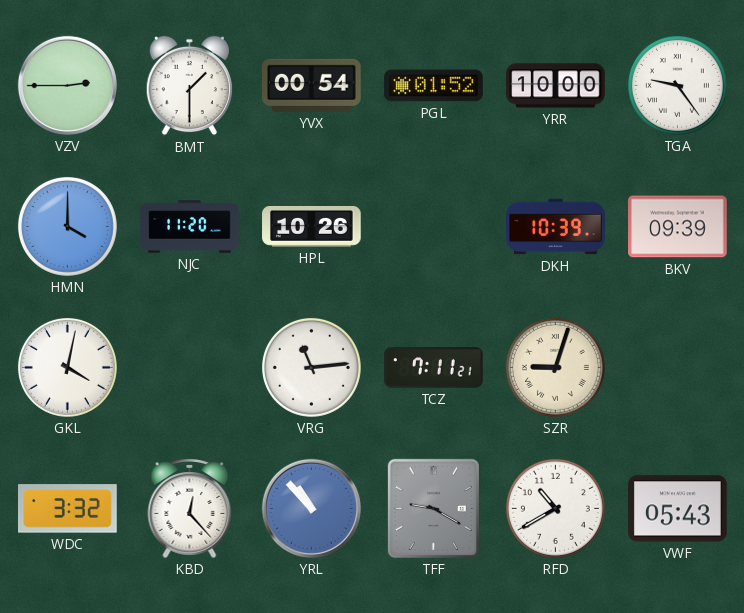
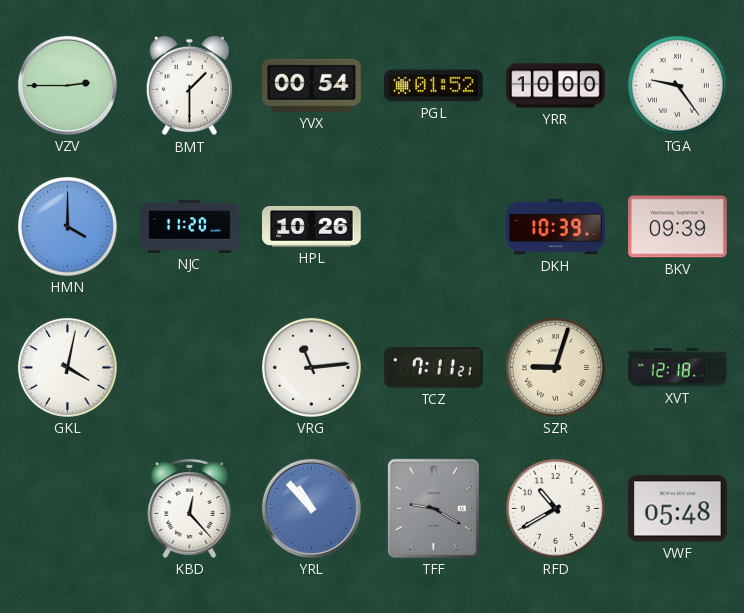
XVT: none -> 12:18
WDC: 3:32 -> none
VWF: 05:43 -> 05:48
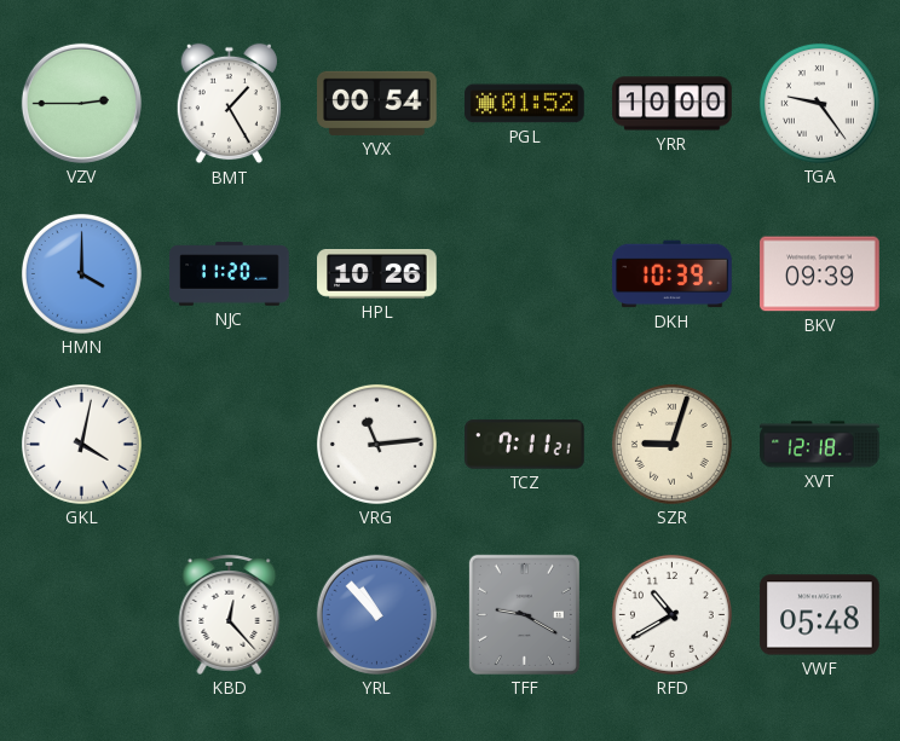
BMT: 1:30 -> 1:25
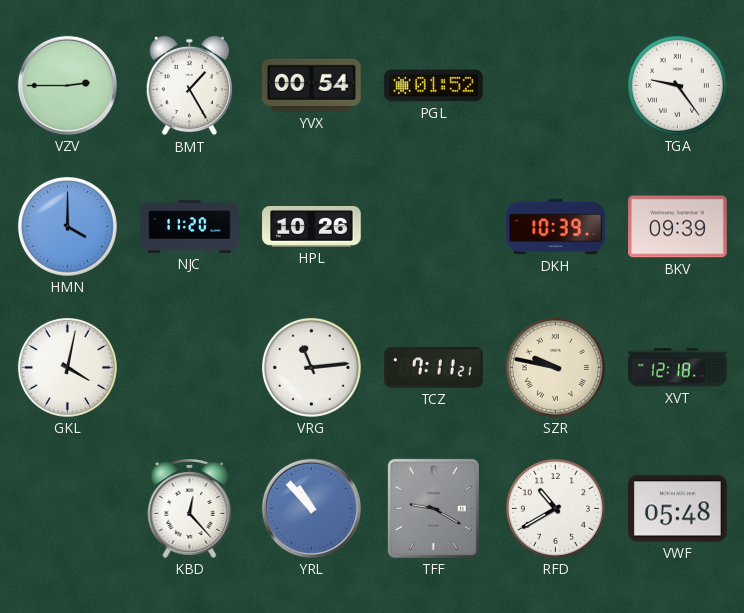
YRR: 10:00 -> none
SZR: 9:03 -> 9:47
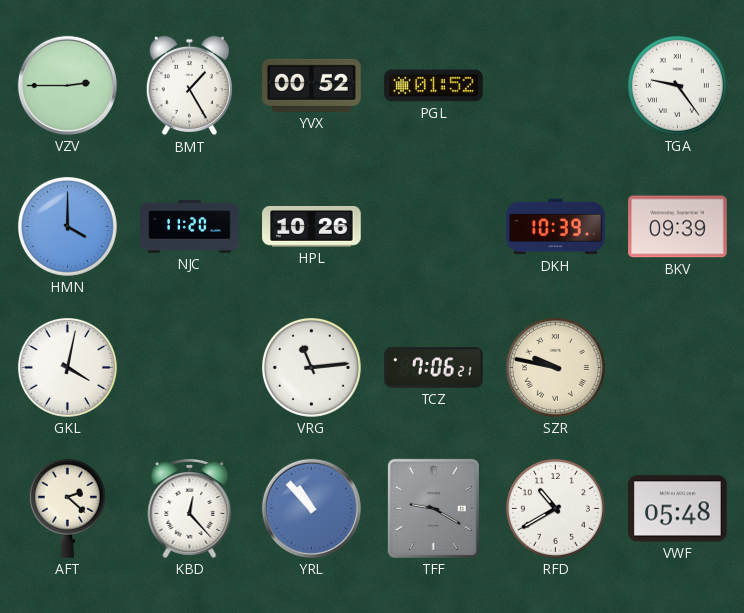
YVX: 00:54 -> 00:52
TCZ: 7:11 -> 7:06
XVT: 12:18 -> none
AFT: none -> 2:22
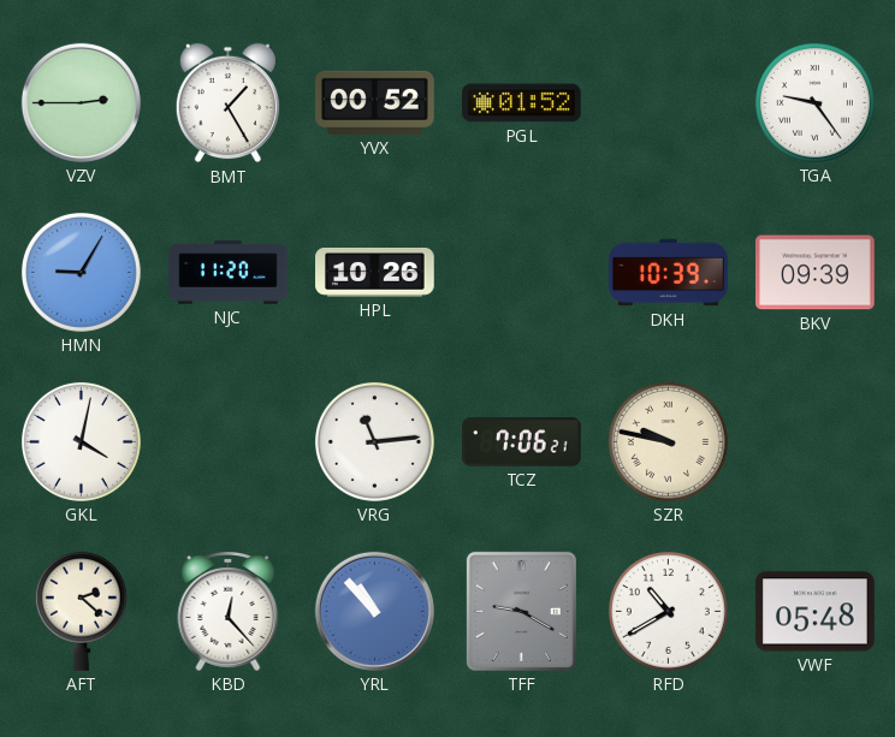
HMN: 4:00 -> 9:05
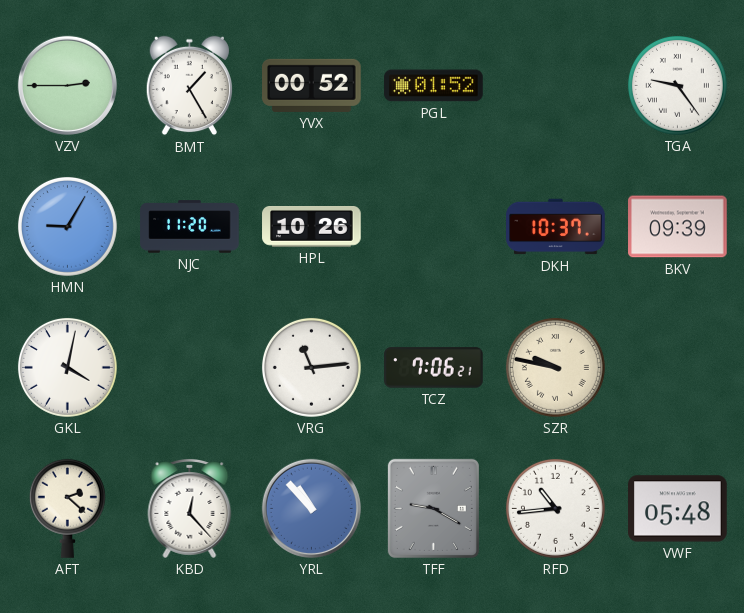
DKH: 10:39 -> 10:37
RFD: 10:40 -> 10:44
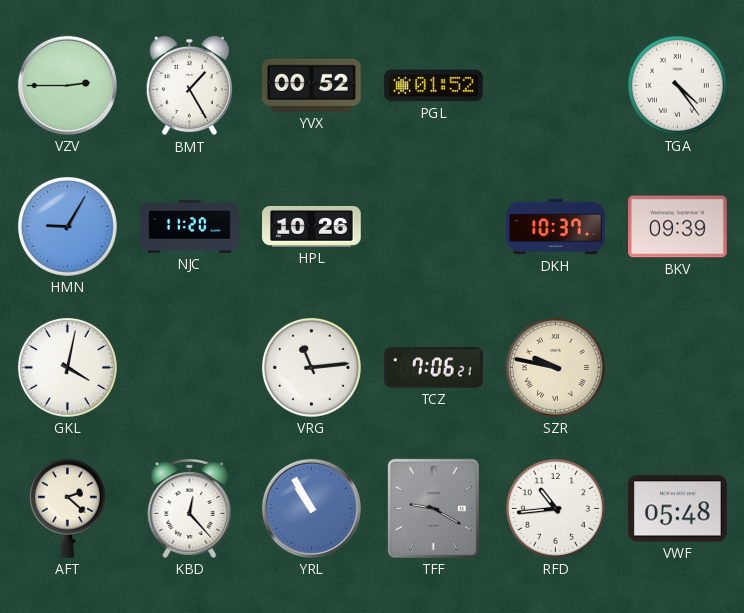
TGA: 9:24 -> 4:24
YRL: 10:53 -> 10:55
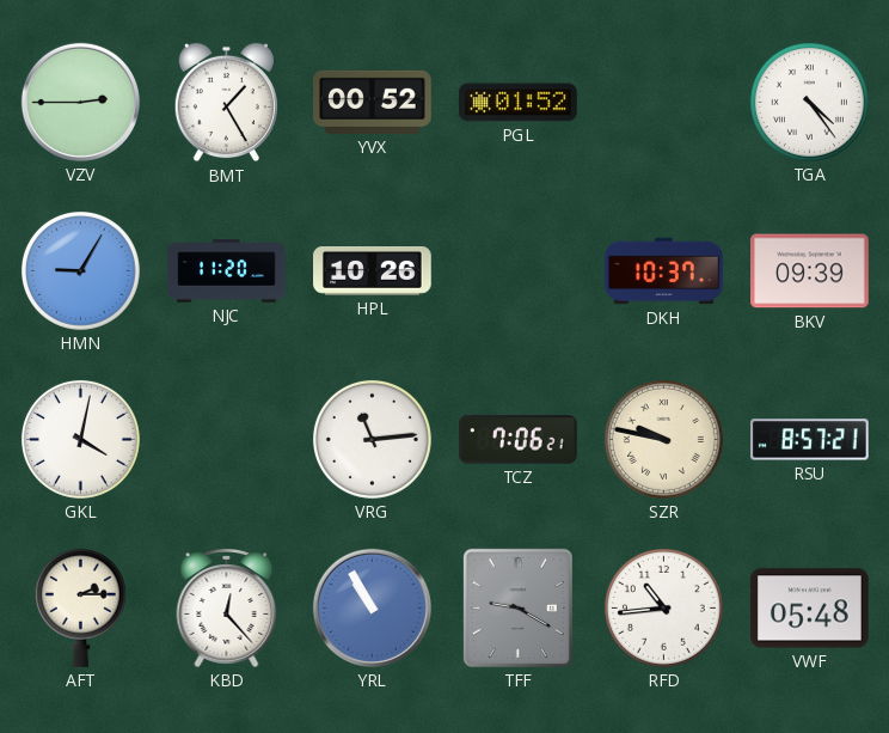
RSU: none -> 8:57
AFT: 2:22 -> 2:15
